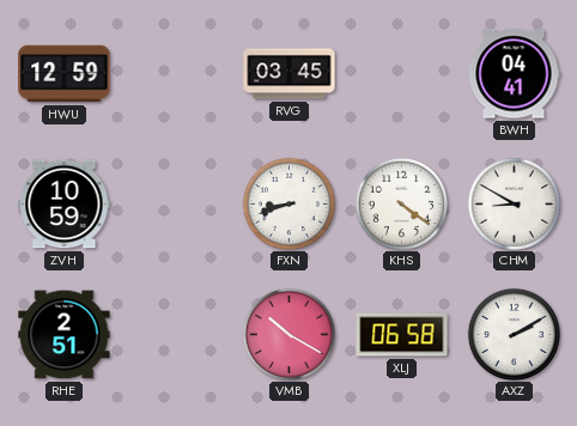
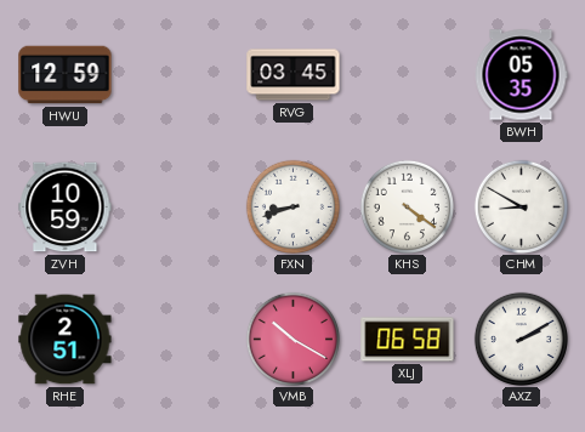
BWH: 04:41 -> 05:35
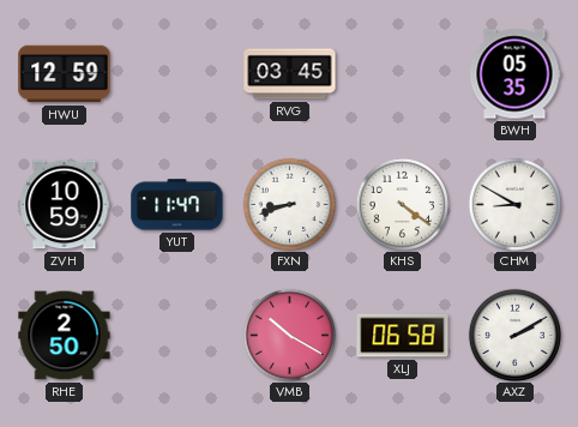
YUT: none -> 11:47
RHE: 2:51 -> 2:50
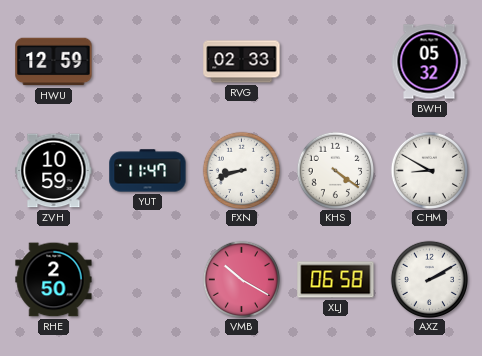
RVG: 03:45 -> 02:33
BWH: 05:35 -> 05:32
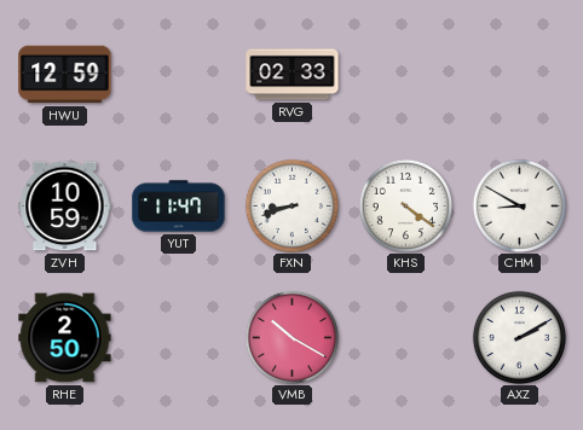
BWH: 05:32 -> none
XLJ: 06:58 -> none
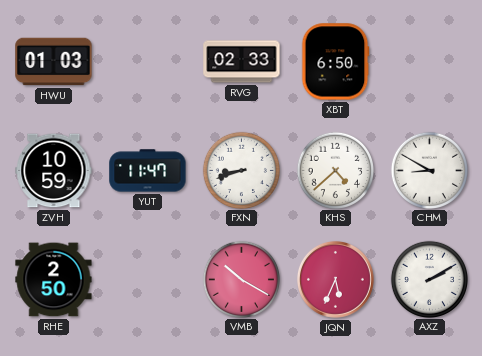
HWU: 12:59 -> 01:03
XBT: none -> 6:50
KHS: 4:21 -> 4:38
JQN: none -> 5:34
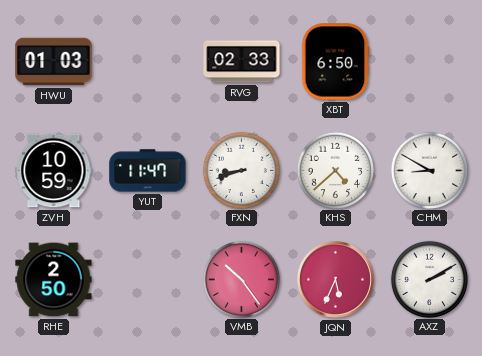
VMB: 10:20 -> 10:24
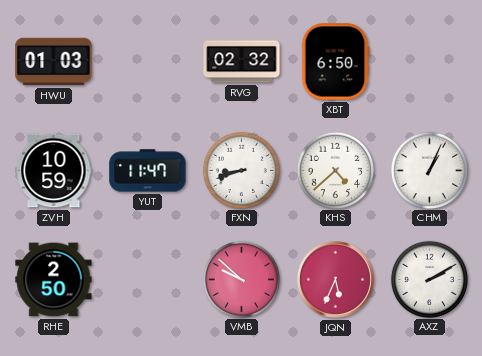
RVG: 02:33 -> 02:32
CHM: 8:50 -> 1:04
VMB: 10:24 -> 9:52
